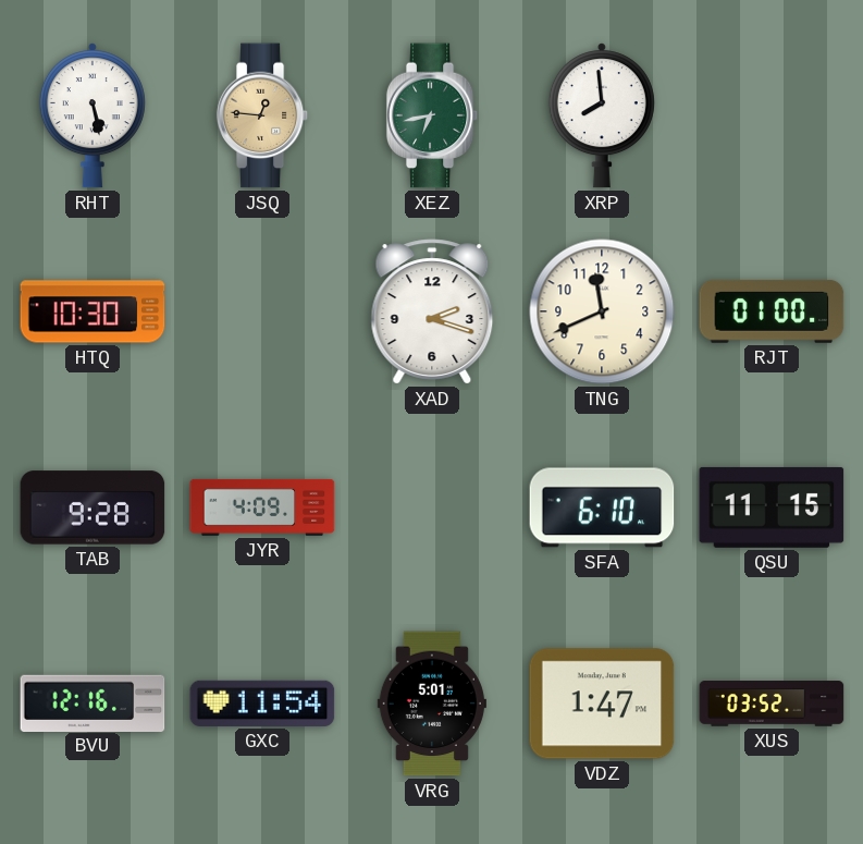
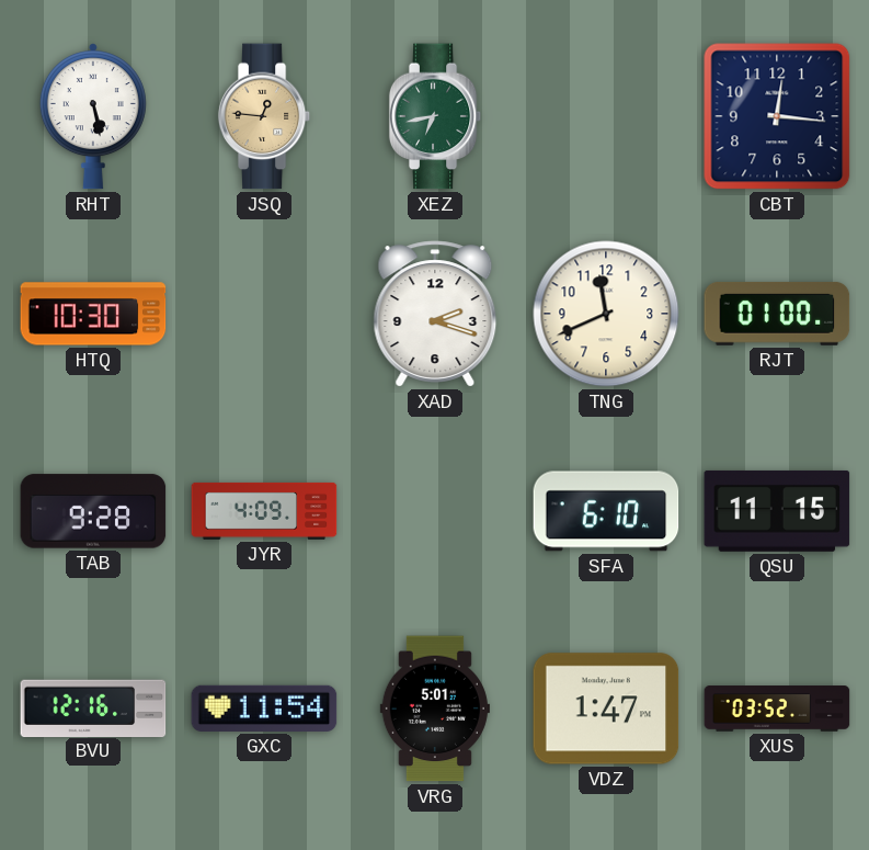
XRP: 7:59 -> none
CBT: none -> 12:16
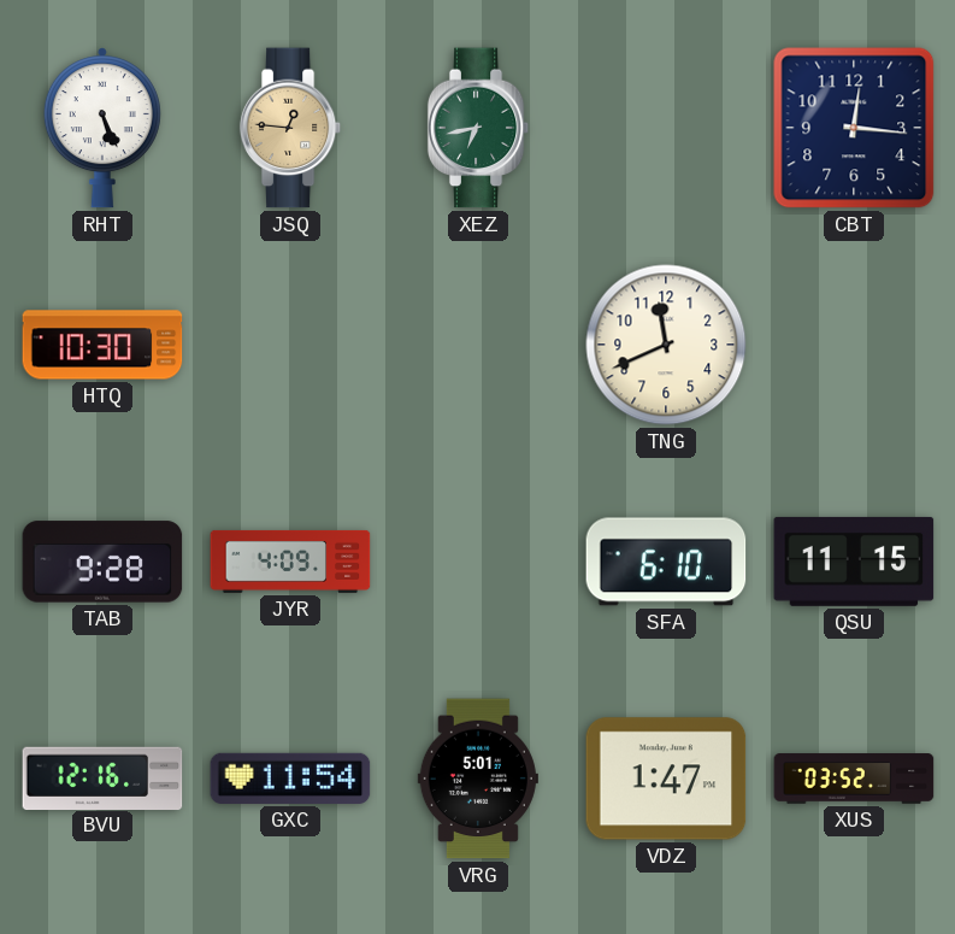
RHT: 5:28 -> 5:26
XAD: 2:18 -> none
RJT: 01:00 -> none
